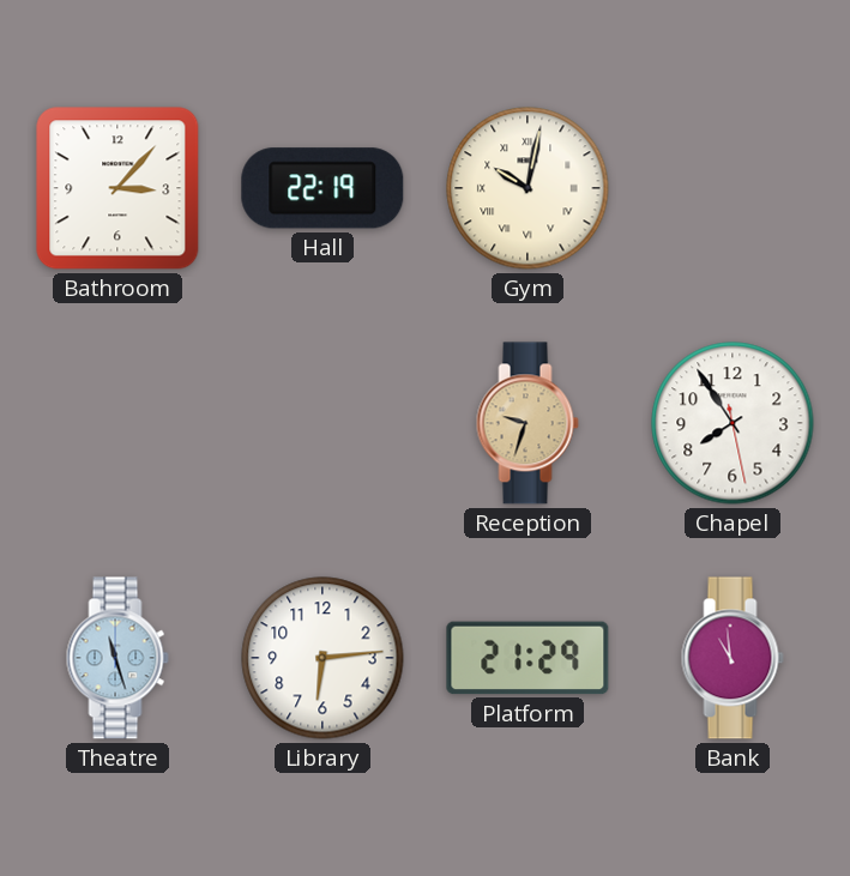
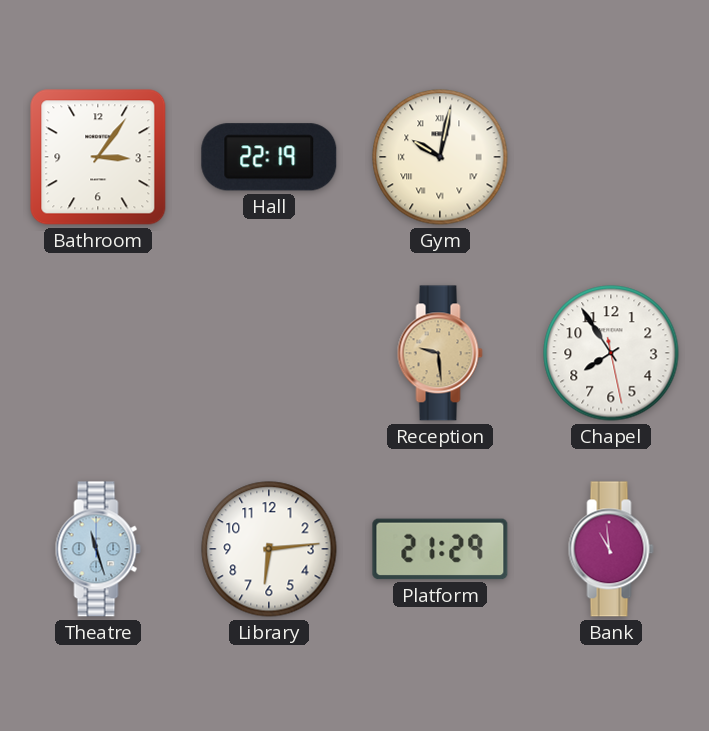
Bathroom: 3:07 -> 3:06
Reception: 9:33 -> 9:29
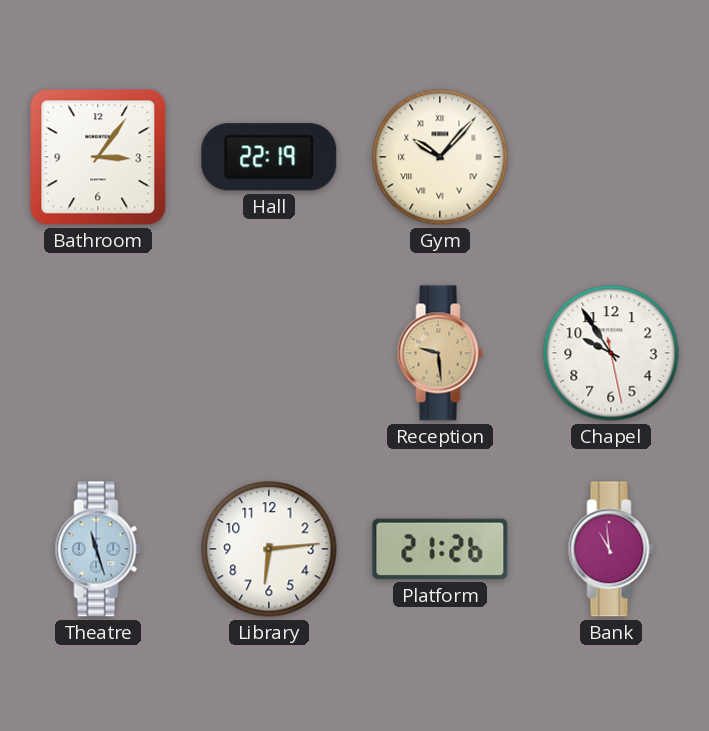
Gym: 10:02 -> 10:07
Chapel: 7:54 -> 9:54
Platform: 21:29 -> 21:26
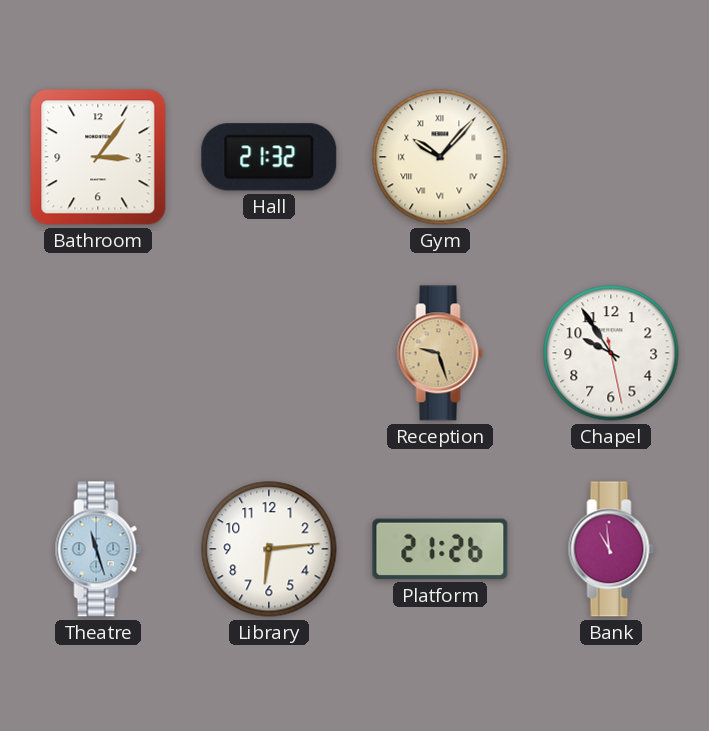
Hall: 22:19 -> 21:32
Reception: 9:29 -> 9:27
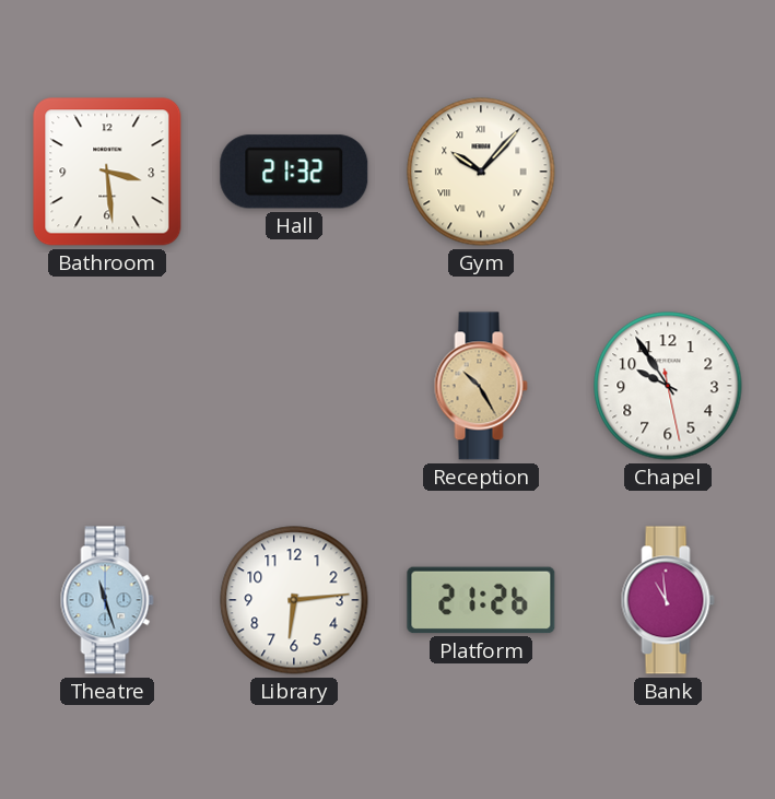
Bathroom: 3:06 -> 3:29
Reception: 9:27 -> 10:25
